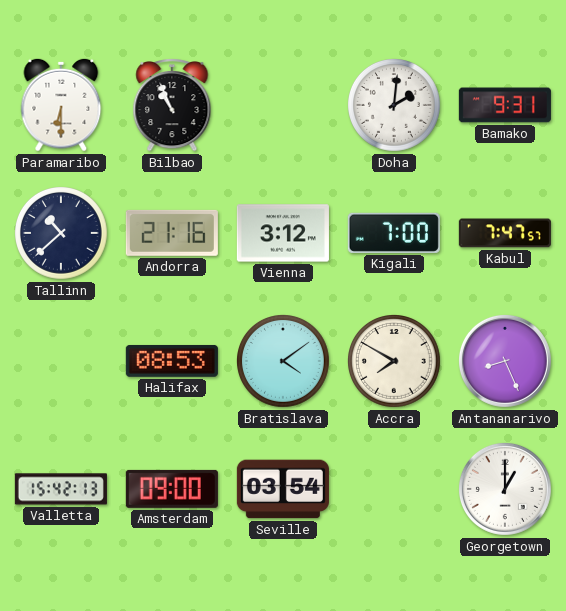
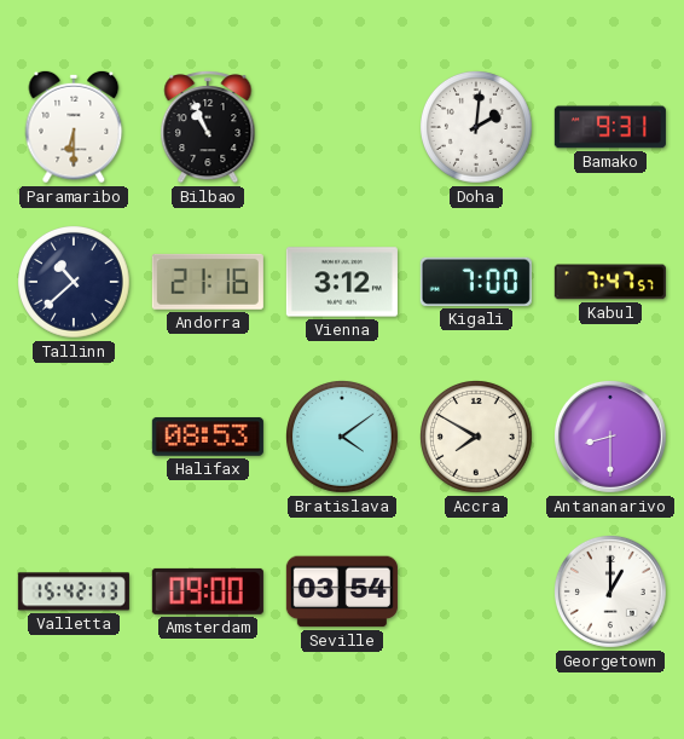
Antananarivo: 8:26 -> 8:30
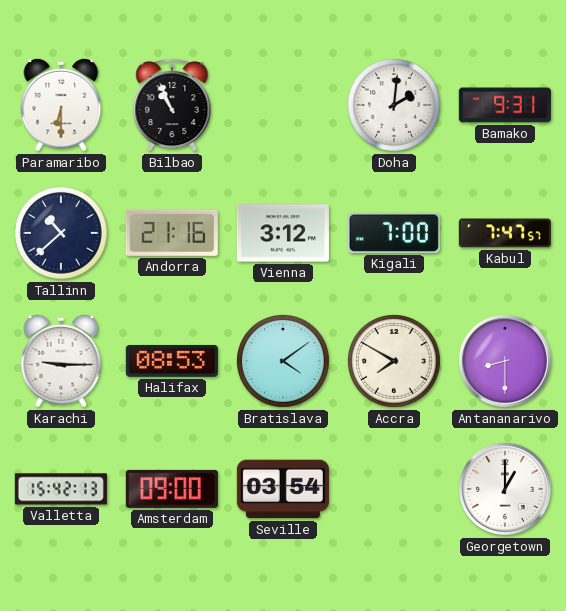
Karachi: none -> 9:15
